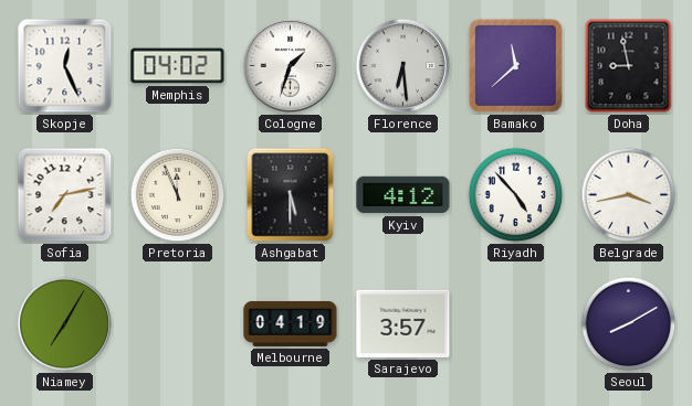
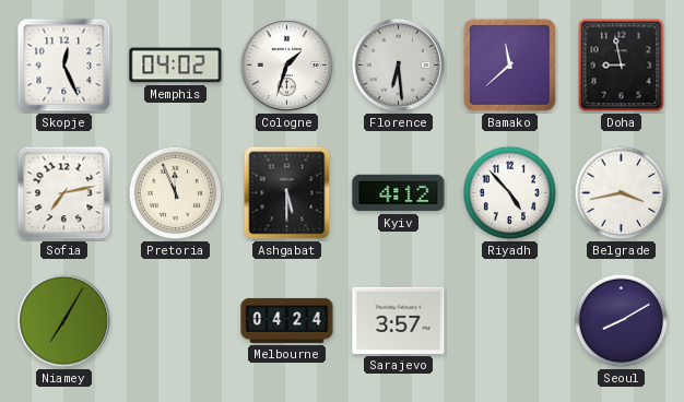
Melbourne: 04:19 -> 04:24
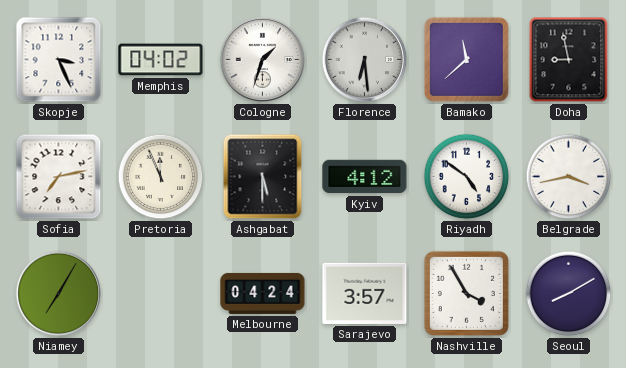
Skopje: 12:26 -> 3:26
Riyadh: 4:53 -> 4:51
Nashville: none -> 3:55
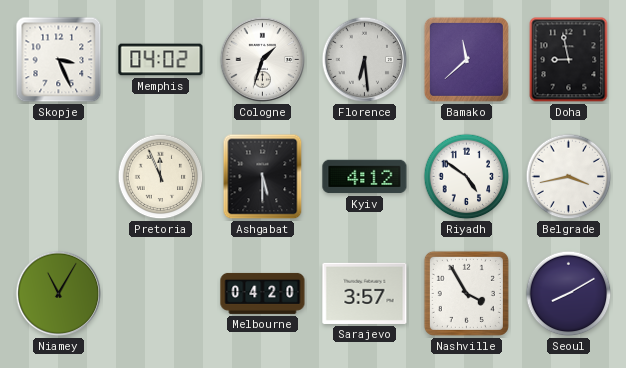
Sofia: 7:13 -> none
Niamey: 7:05 -> 11:05
Melbourne: 04:24 -> 04:20
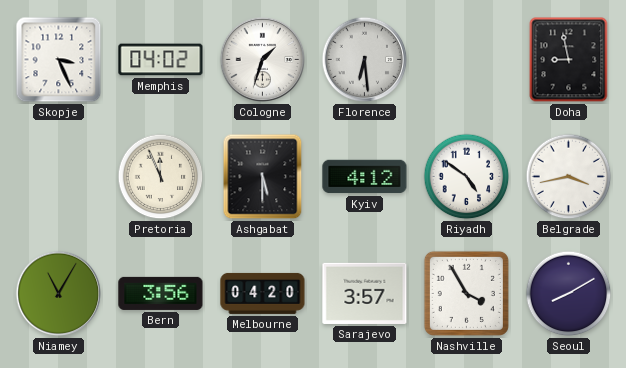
Bamako: 11:38 -> none
Bern: none -> 3:56
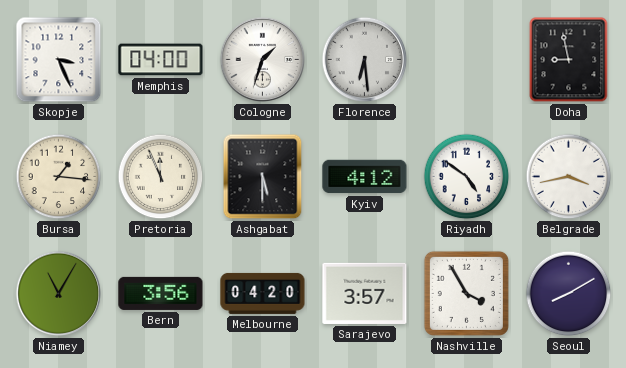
Memphis: 04:02 -> 04:00
Bursa: none -> 1:16
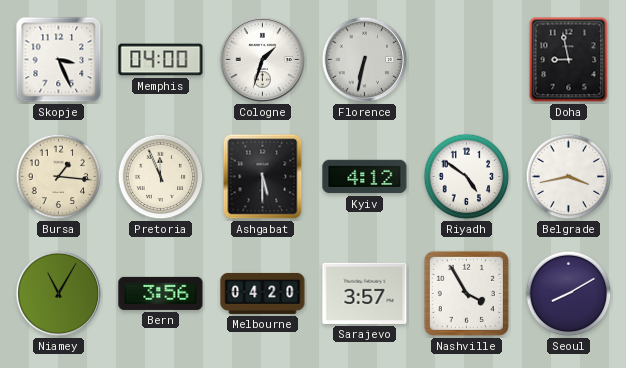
Florence: 6:29 -> 6:32
